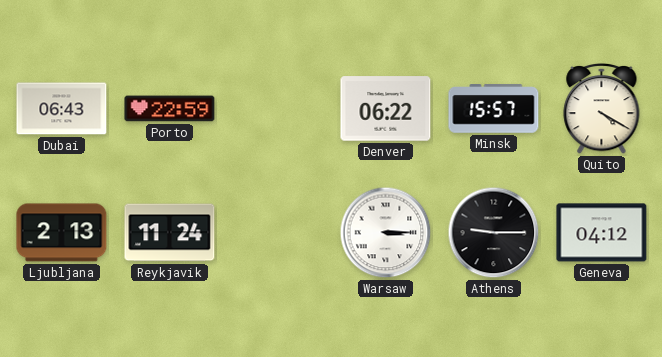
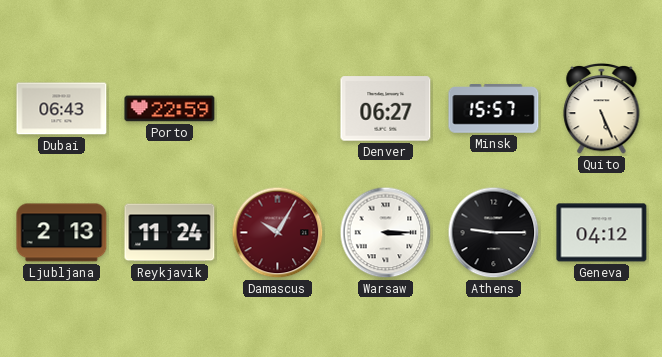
Denver: 06:22 -> 06:27
Quito: 4:20 -> 5:26
Damascus: none -> 10:05
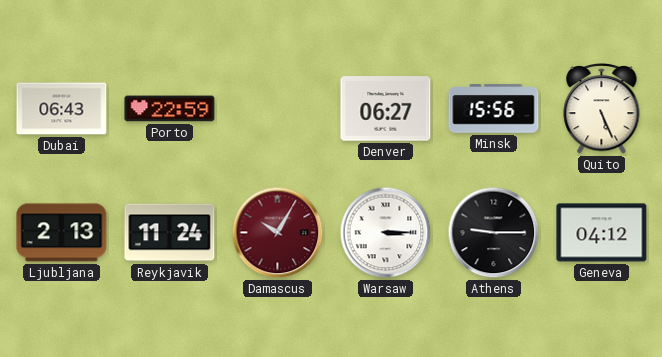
Minsk: 15:57 -> 15:56
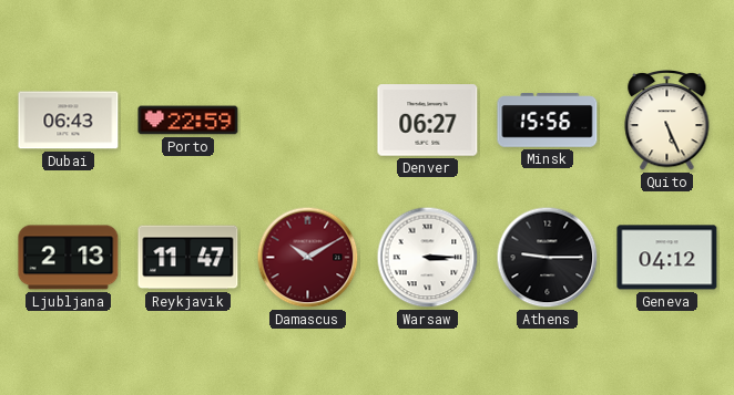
Reykjavik: 11:24 -> 11:47
Damascus: 10:05 -> 10:10
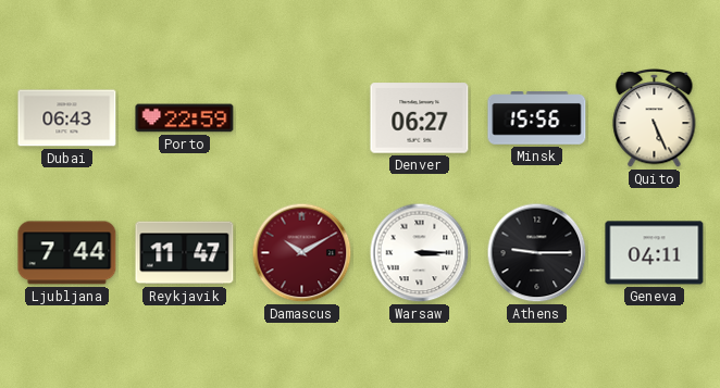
Ljubljana: 2:13 -> 7:44
Geneva: 04:12 -> 04:11
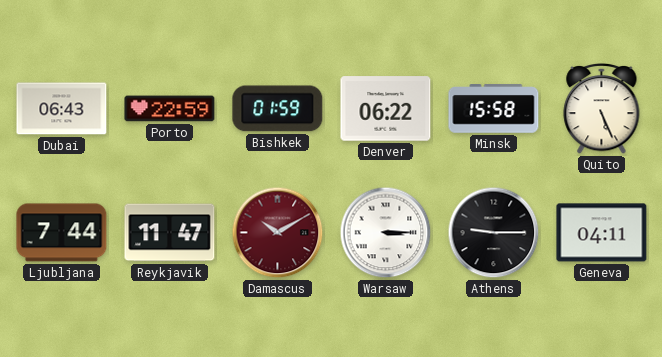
Bishkek: none -> 01:59
Denver: 06:27 -> 06:22
Minsk: 15:56 -> 15:58
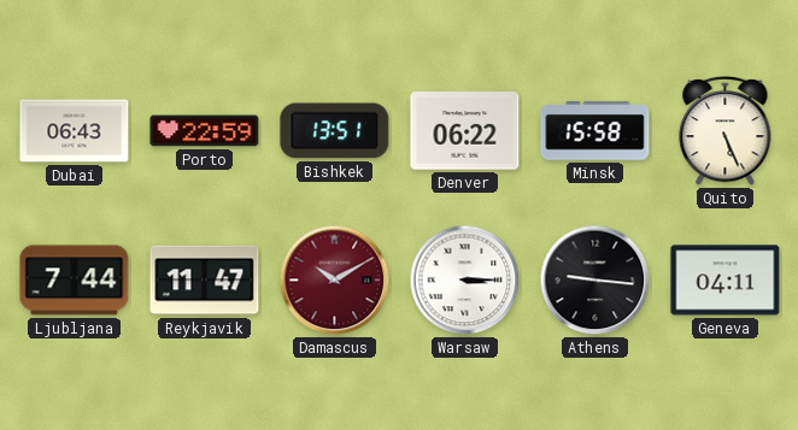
Bishkek: 01:59 -> 13:51
Athens: 9:15 -> 9:16
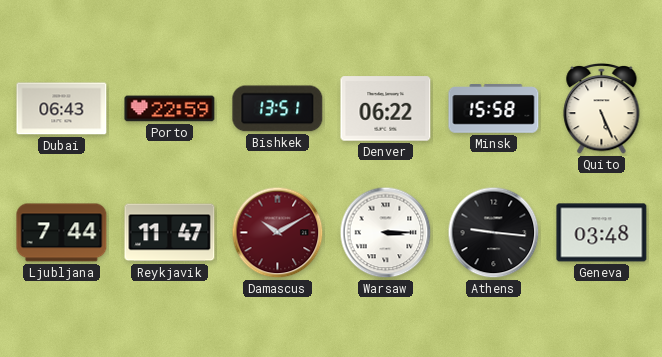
Geneva: 04:11 -> 03:48
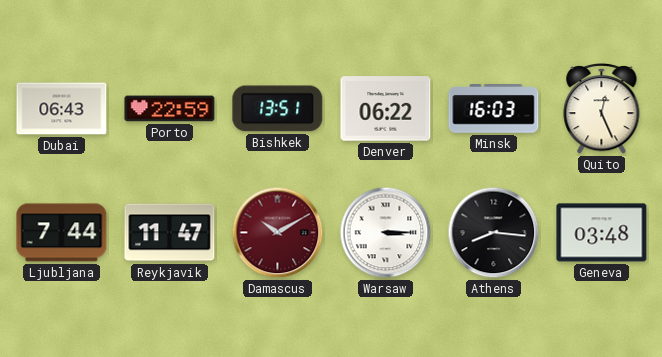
Minsk: 15:58 -> 16:03
Quito: 5:26 -> 12:26
Athens: 9:16 -> 8:16
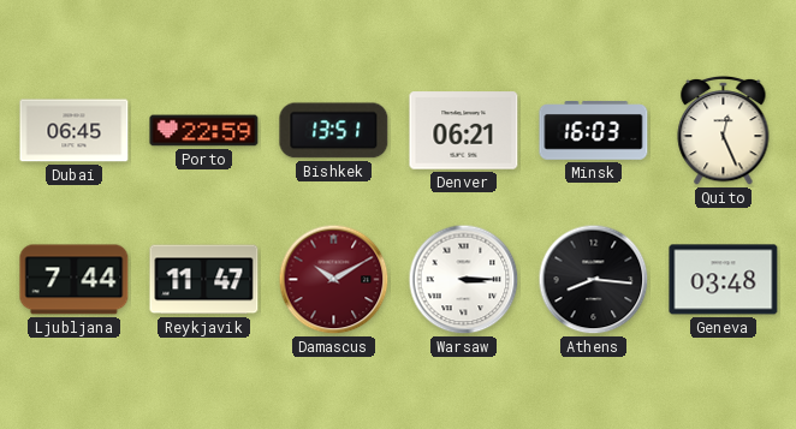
Dubai: 06:43 -> 06:45
Denver: 06:22 -> 06:21
